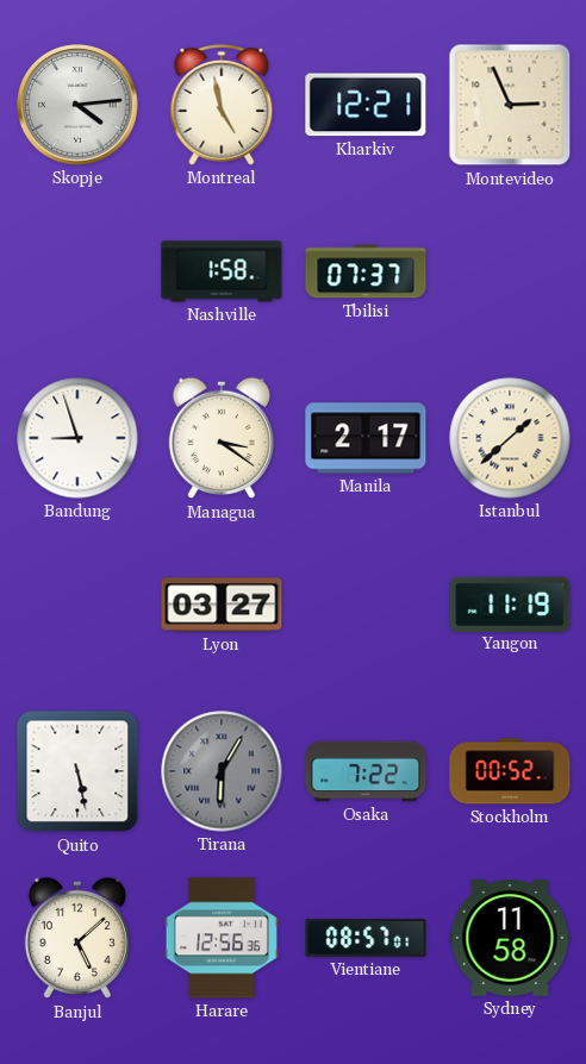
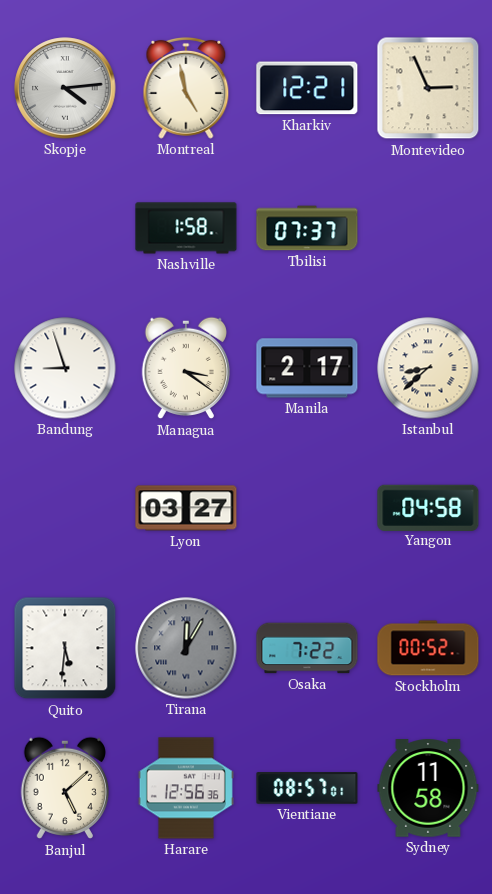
Istanbul: 1:38 -> 8:38
Yangon: 11:19 -> 04:58
Quito: 5:28 -> 5:31
Tirana: 6:05 -> 12:05
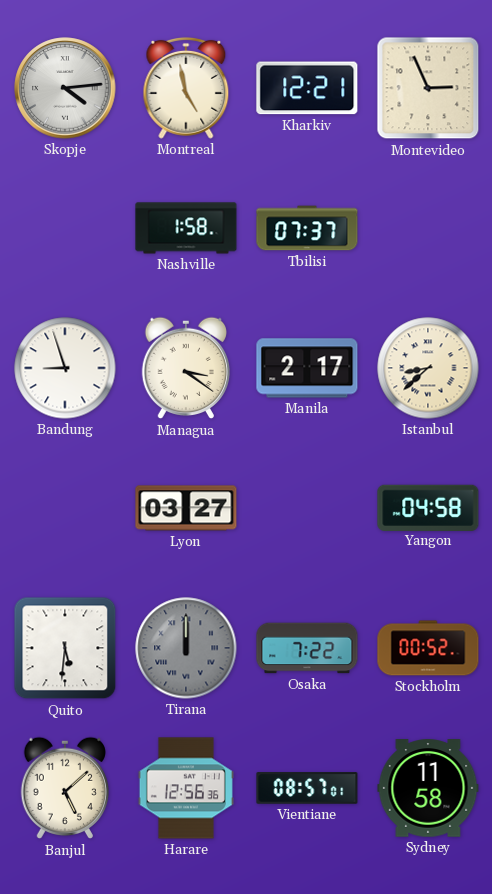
Tirana: 12:05 -> 12:00
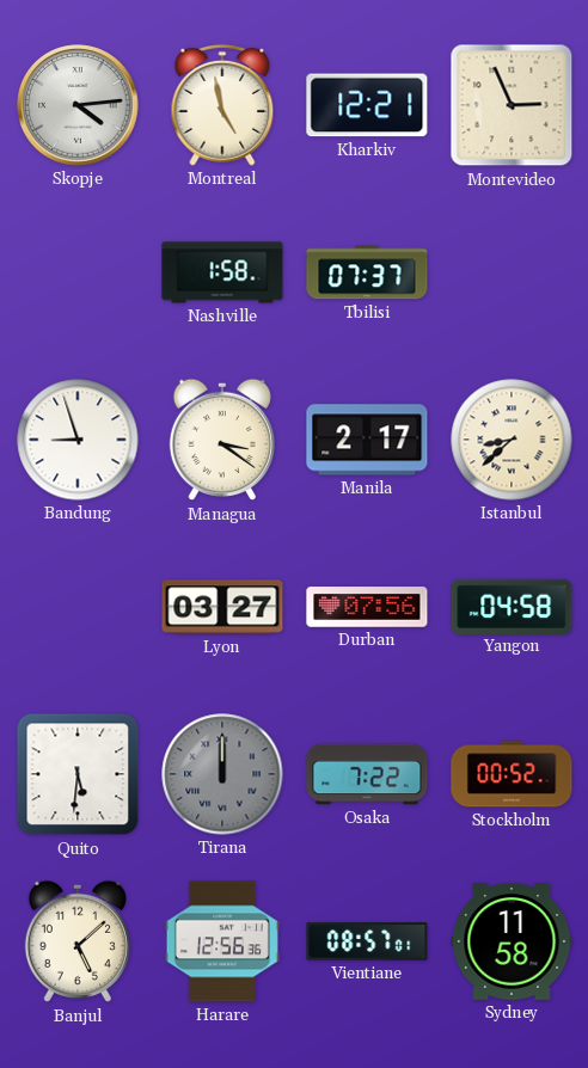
Durban: none -> 07:56
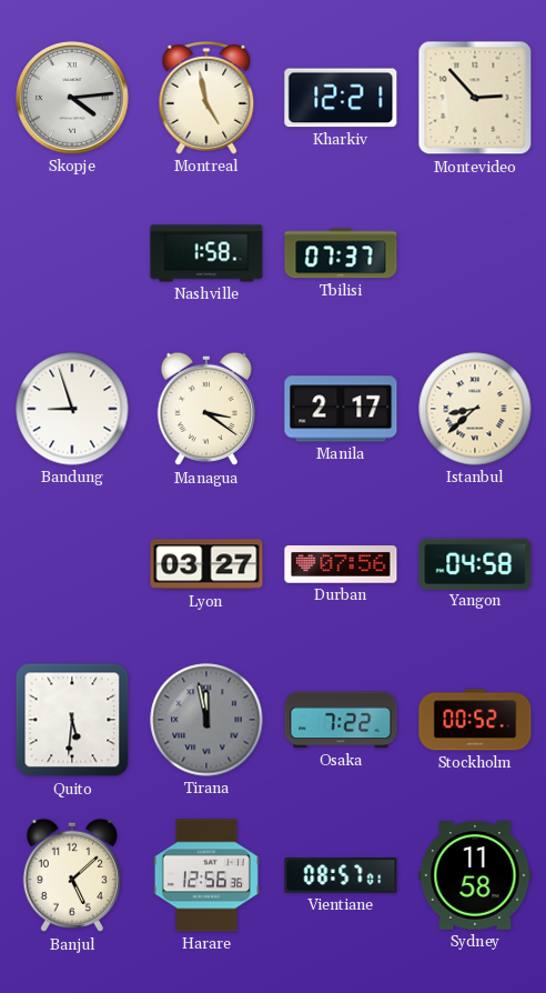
Montevideo: 2:56 -> 2:53
Tirana: 12:00 -> 11:58
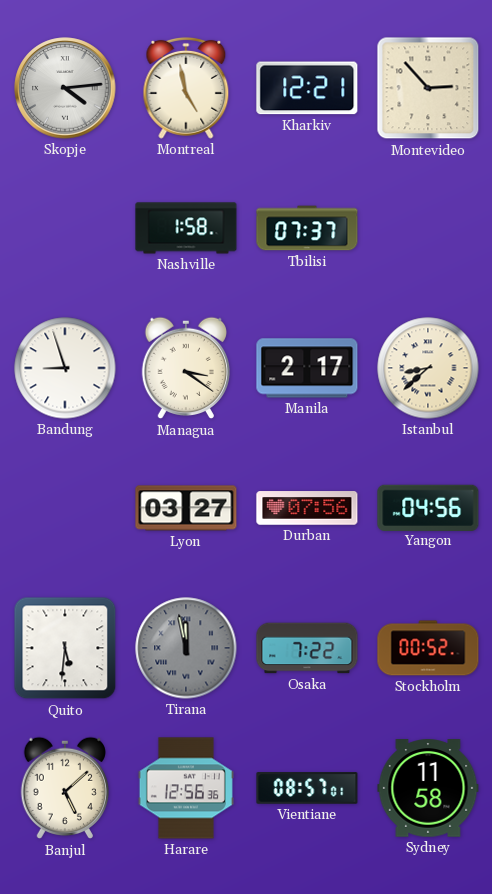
Yangon: 04:58 -> 04:56
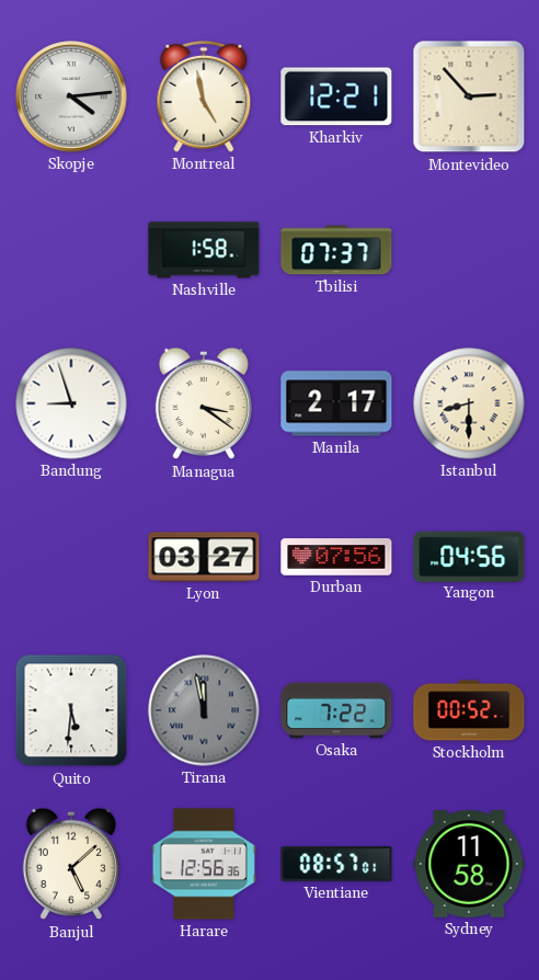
Istanbul: 8:38 -> 8:30
